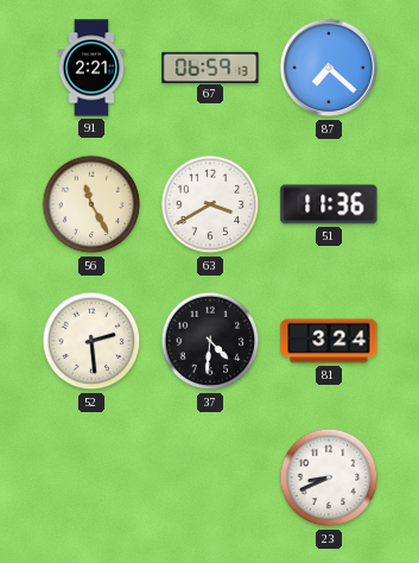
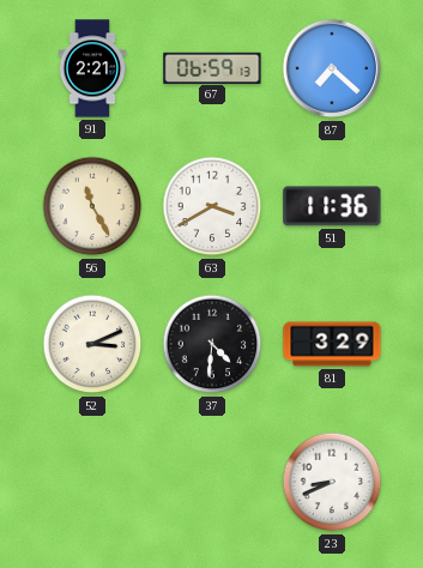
52: 2:29 -> 3:11
81: 3:24 -> 3:29
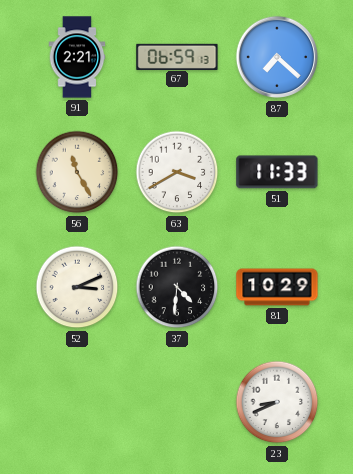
51: 11:36 -> 11:33
81: 3:29 -> 10:29
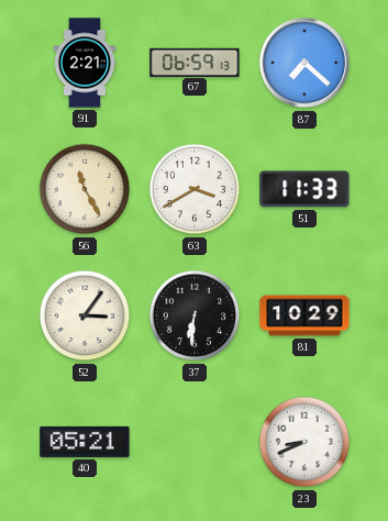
52: 3:11 -> 3:06
37: 4:31 -> 6:31
40: none -> 05:21
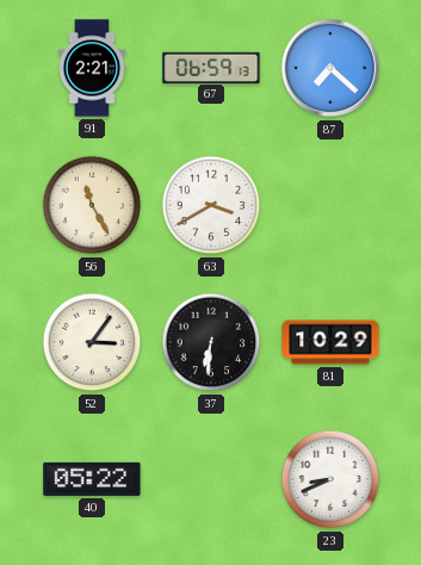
51: 11:33 -> none
40: 05:21 -> 05:22
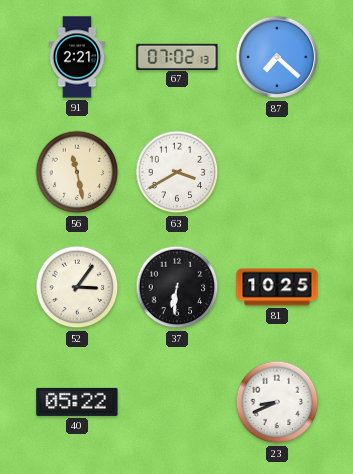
67: 06:59 -> 07:02
56: 11:25 -> 11:28
81: 10:29 -> 10:25
